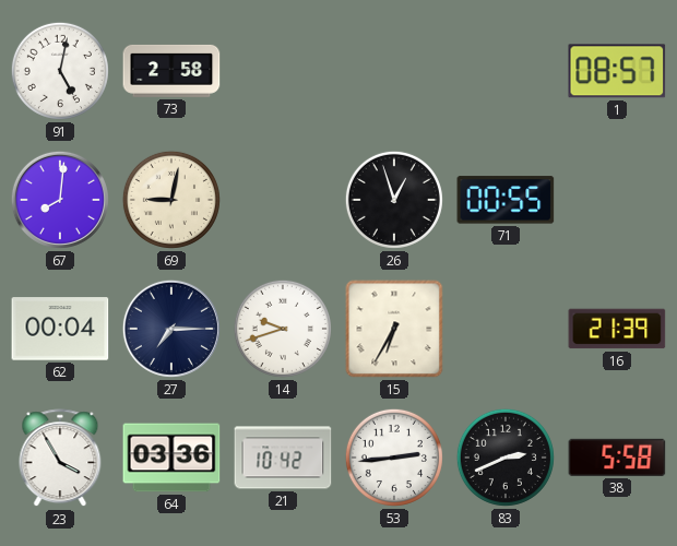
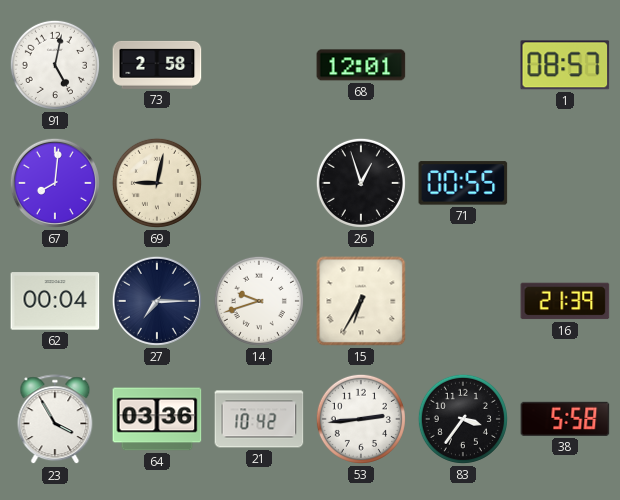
68: none -> 12:01
83: 2:41 -> 3:36
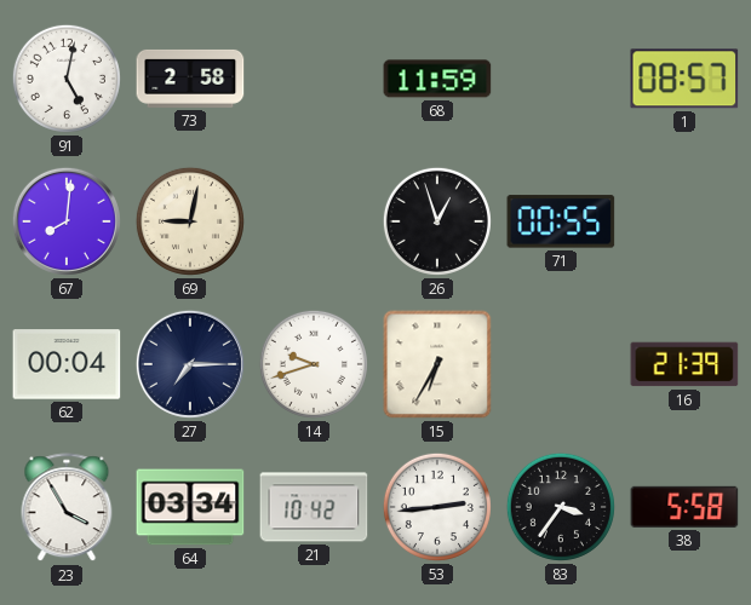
68: 12:01 -> 11:59
64: 03:36 -> 03:34
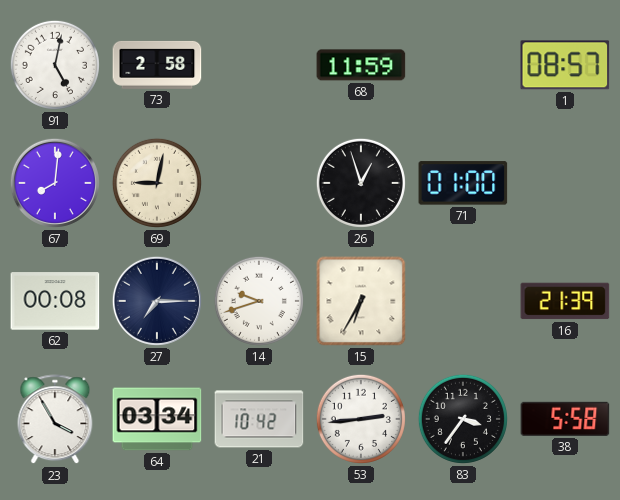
71: 00:55 -> 01:00
62: 00:04 -> 00:08
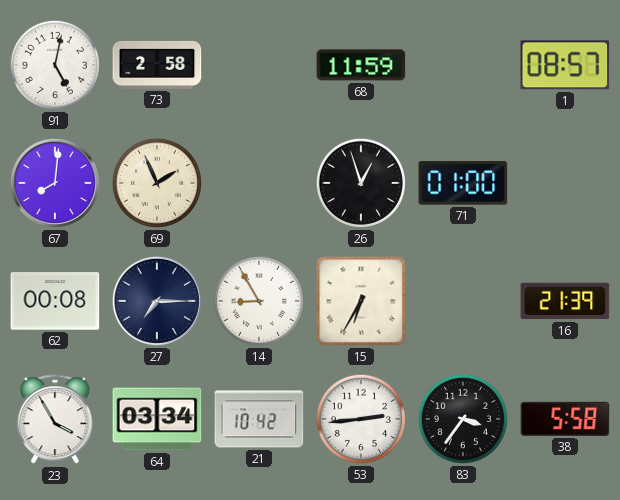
69: 9:02 -> 1:56
14: 9:42 -> 8:55
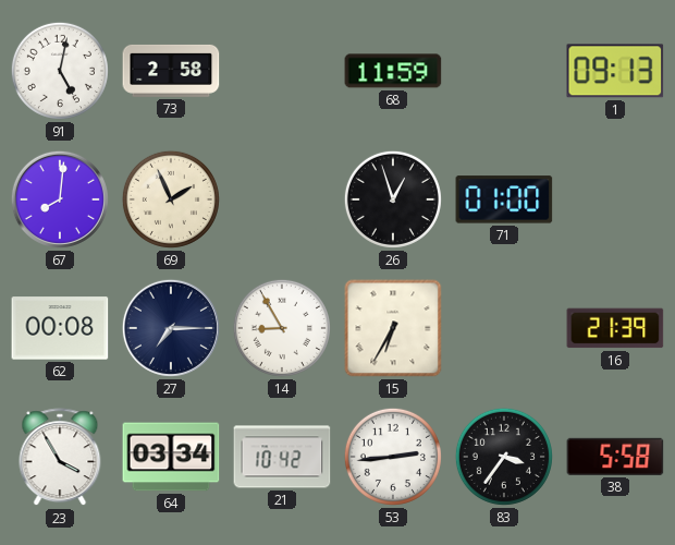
1: 08:57 -> 09:13
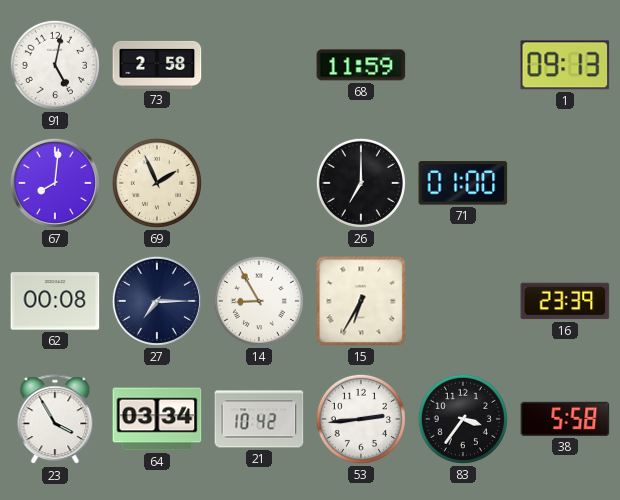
26: 12:57 -> 7:00
16: 21:39 -> 23:39
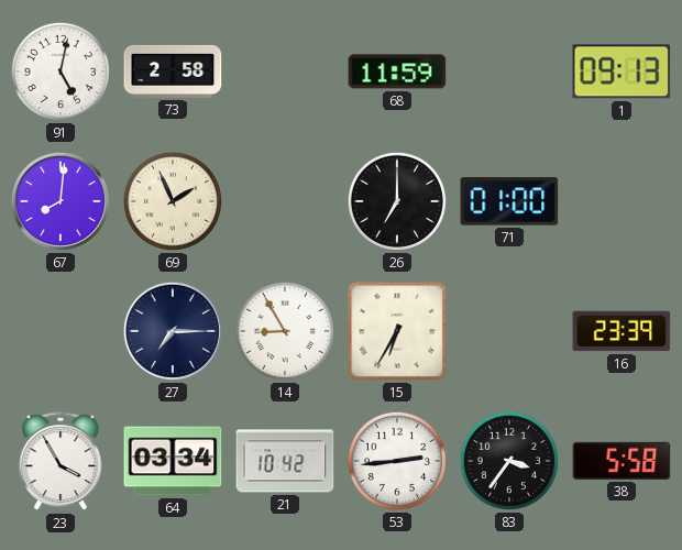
62: 00:08 -> none
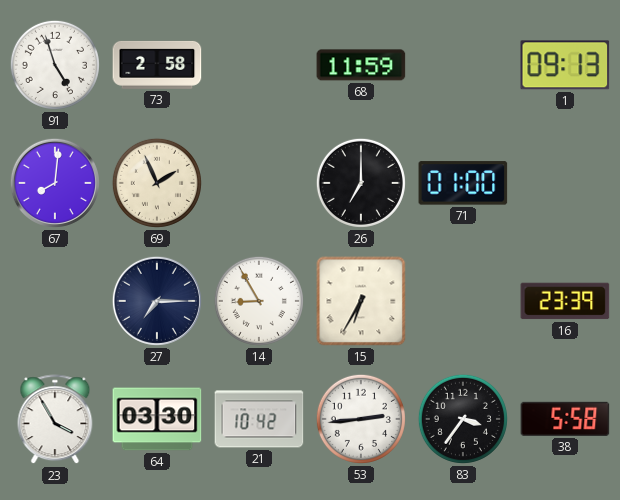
91: 5:02 -> 4:57
64: 03:34 -> 03:30
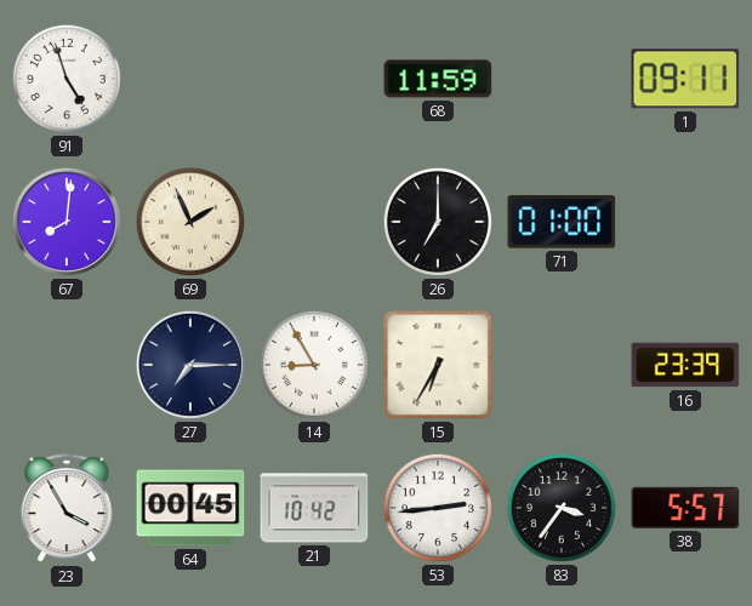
73: 2:58 -> none
1: 09:13 -> 09:11
64: 03:30 -> 00:45
38: 5:58 -> 5:57
